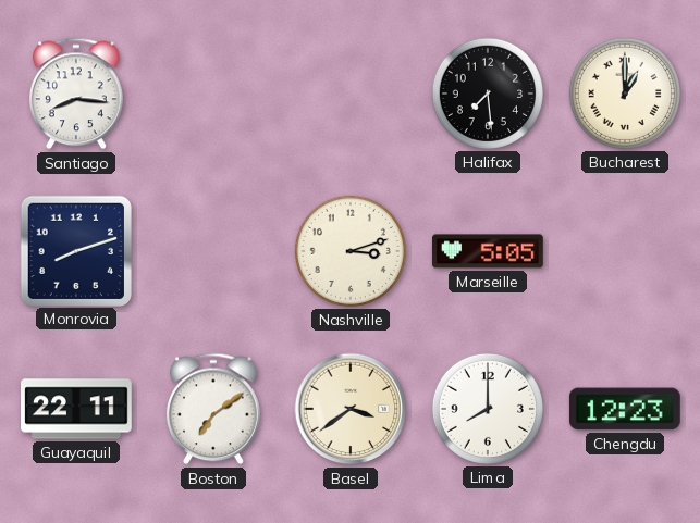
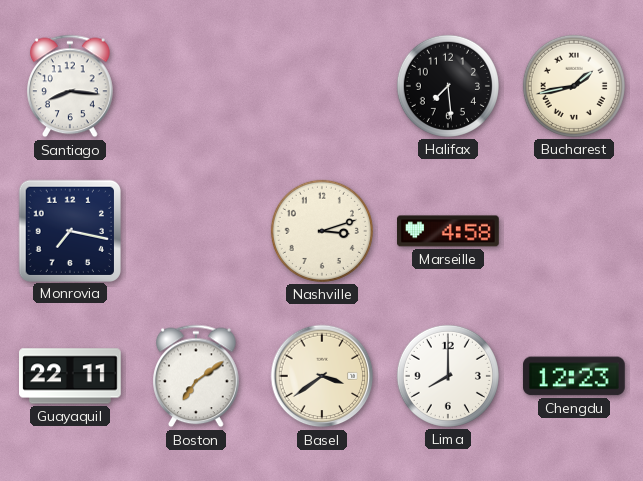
Bucharest: 1:00 -> 1:43
Monrovia: 8:12 -> 7:17
Marseille: 5:05 -> 4:58
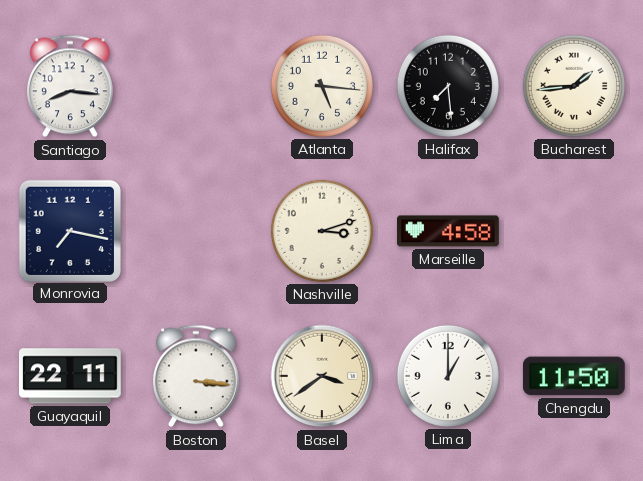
Atlanta: none -> 5:16
Bucharest: 1:43 -> 1:44
Boston: 7:09 -> 3:16
Lima: 8:00 -> 1:00
Chengdu: 12:23 -> 11:50
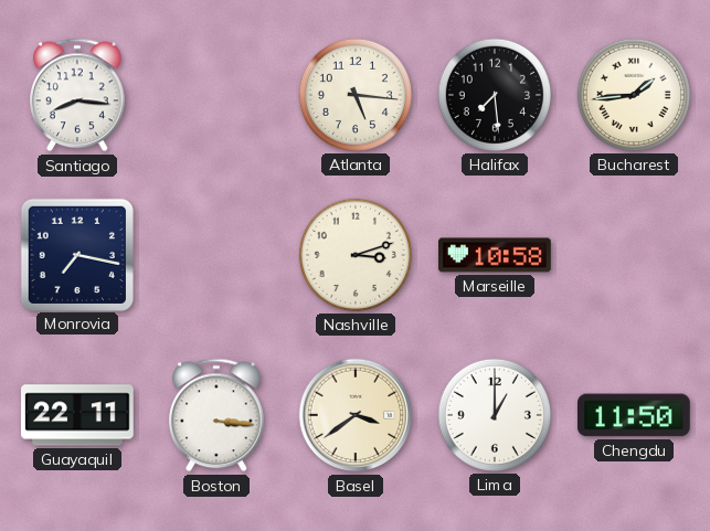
Marseille: 4:58 -> 10:58
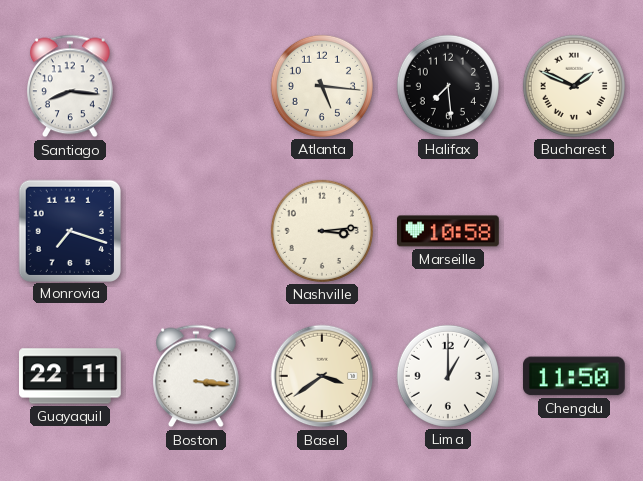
Bucharest: 1:44 -> 1:49
Monrovia: 7:17 -> 7:18
Nashville: 3:12 -> 3:14
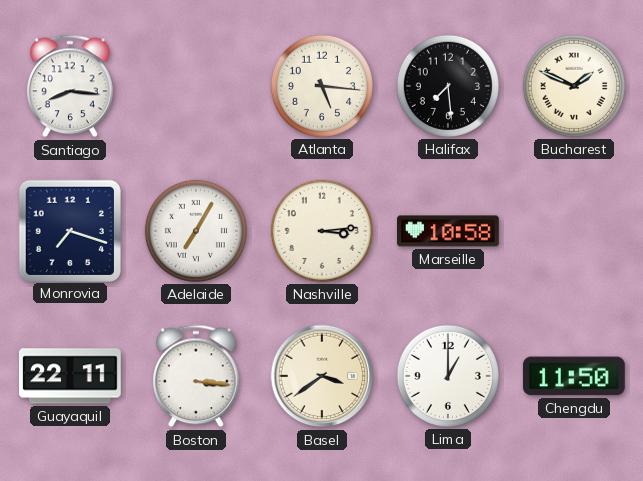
Adelaide: none -> 7:05
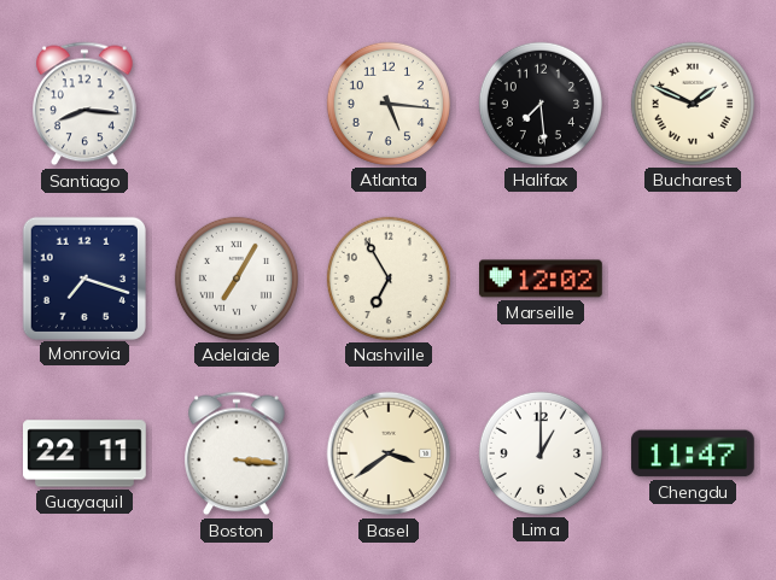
Nashville: 3:14 -> 6:55
Marseille: 10:58 -> 12:02
Chengdu: 11:50 -> 11:47
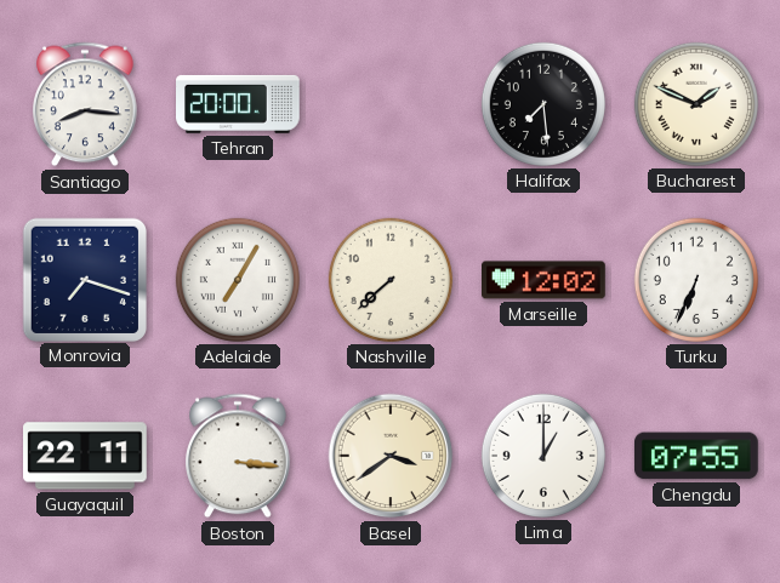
Tehran: none -> 20:00
Atlanta: 5:16 -> none
Nashville: 6:55 -> 7:38
Turku: none -> 6:34
Chengdu: 11:47 -> 07:55
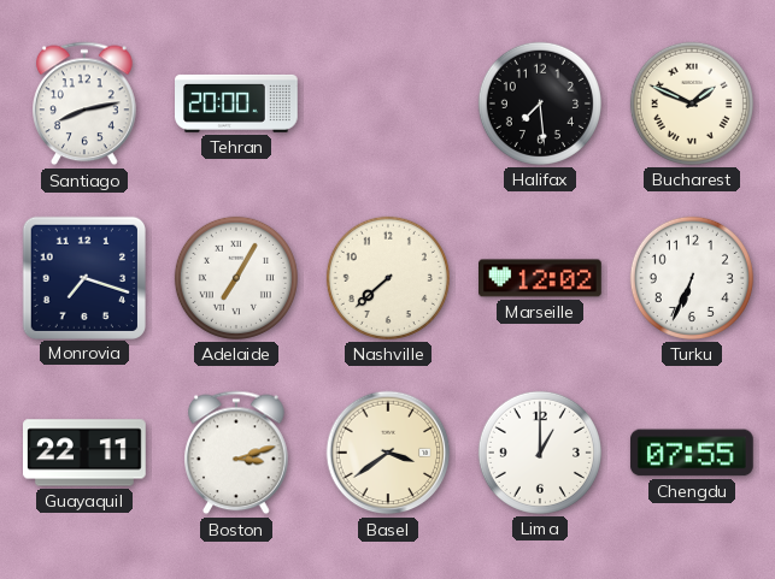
Santiago: 8:16 -> 8:13
Boston: 3:16 -> 3:12
